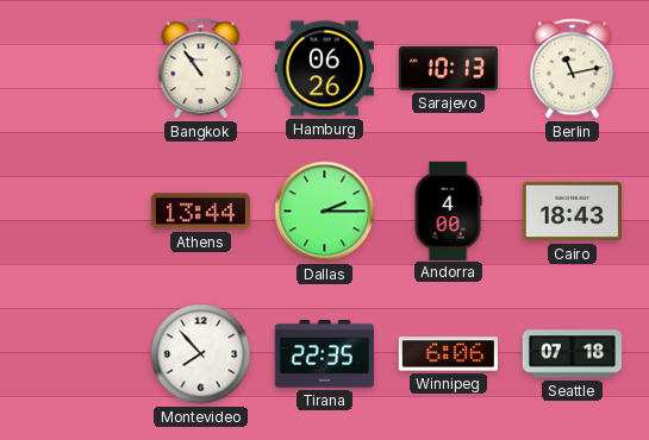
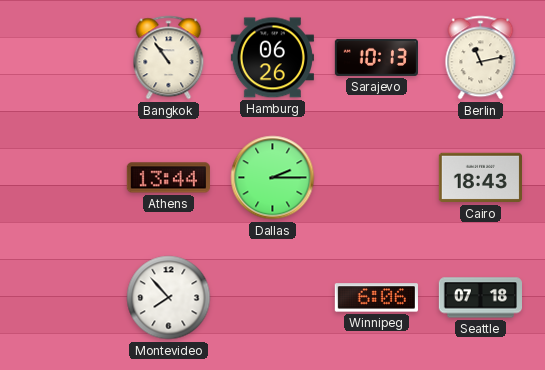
Andorra: 4:00 -> none
Tirana: 22:35 -> none
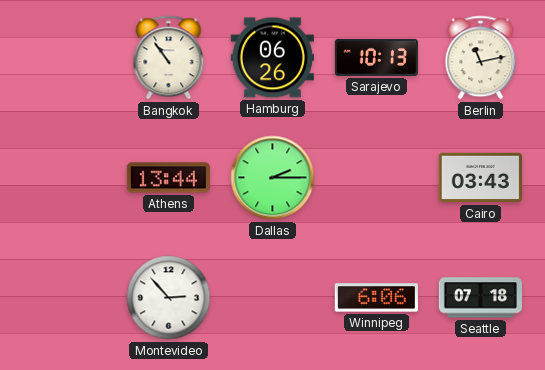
Cairo: 18:43 -> 03:43
Montevideo: 7:53 -> 2:53
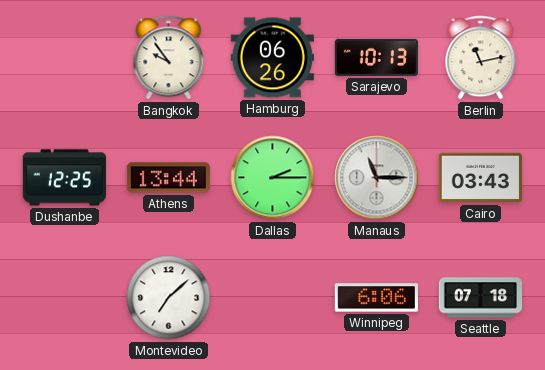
Bangkok: 10:54 -> 9:54
Dushanbe: none -> 12:25
Manaus: none -> 11:15
Montevideo: 2:53 -> 7:08
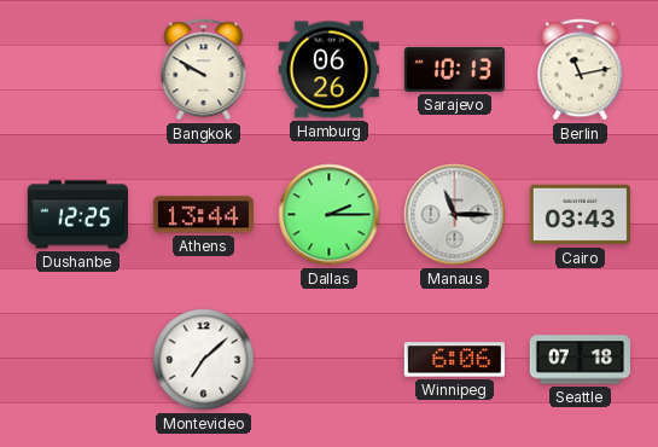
Bangkok: 9:54 -> 9:50
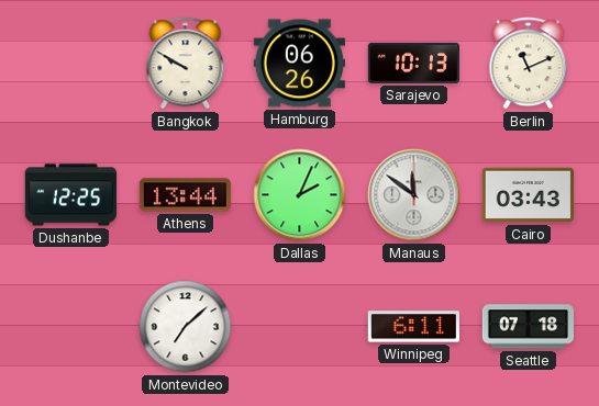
Berlin: 11:13 -> 11:11
Dallas: 2:15 -> 2:04
Manaus: 11:15 -> 11:51
Winnipeg: 6:06 -> 6:11
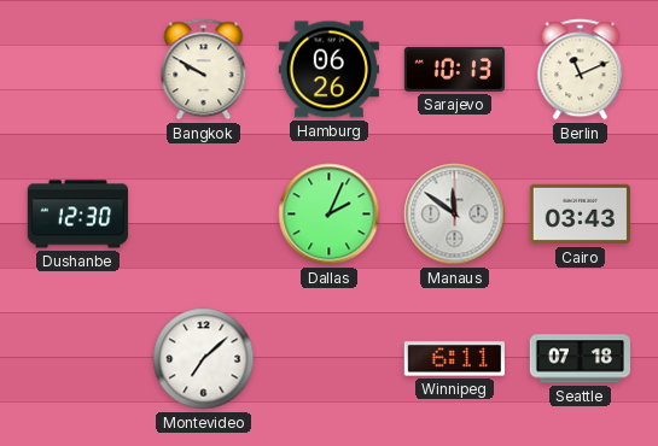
Dushanbe: 12:25 -> 12:30
Athens: 13:44 -> none
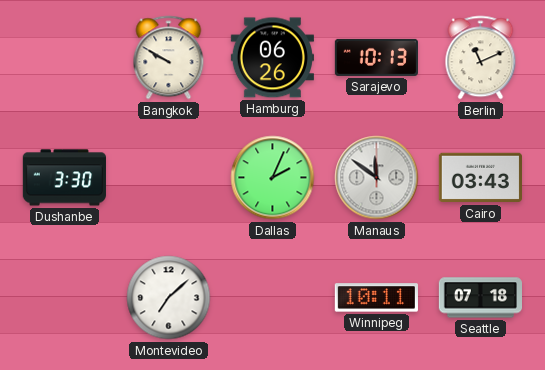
Dushanbe: 12:30 -> 3:30
Winnipeg: 6:11 -> 10:11
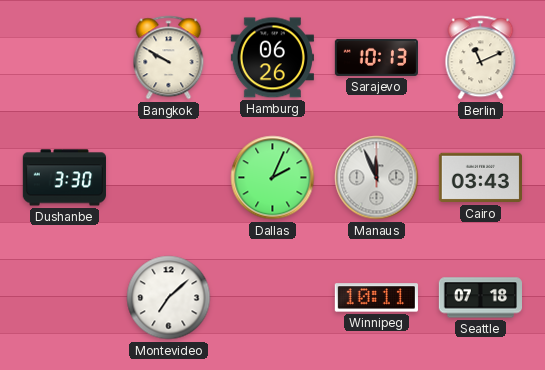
Manaus: 11:51 -> 11:56
